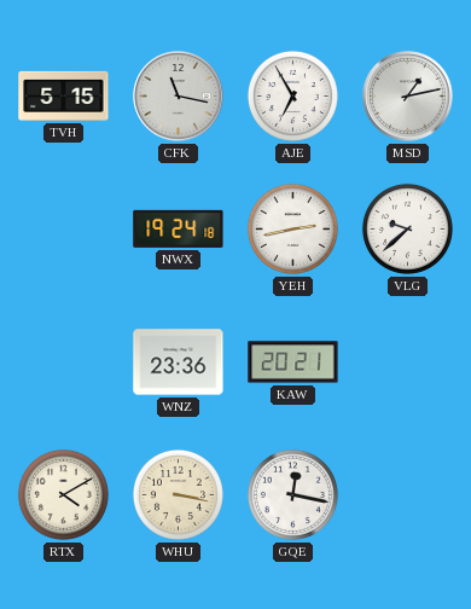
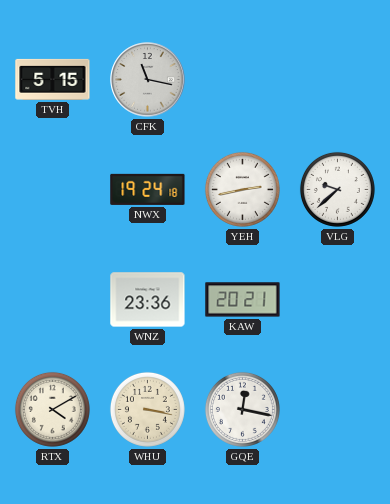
AJE: 6:55 -> none
MSD: 1:13 -> none
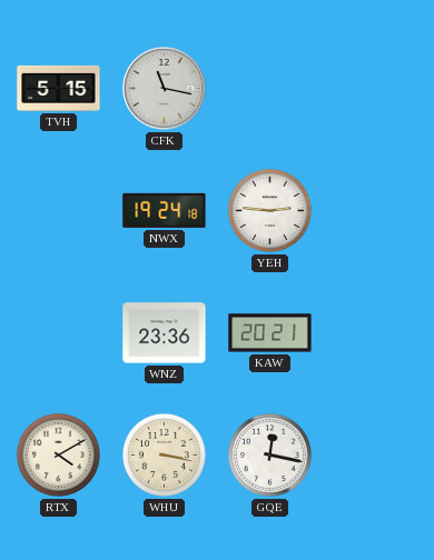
YEH: 2:43 -> 2:46
VLG: 9:38 -> none
